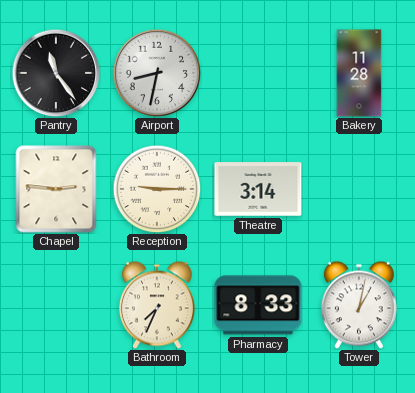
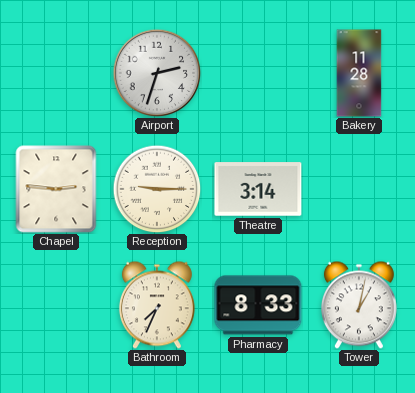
Pantry: 11:24 -> none
Airport: 8:32 -> 2:33
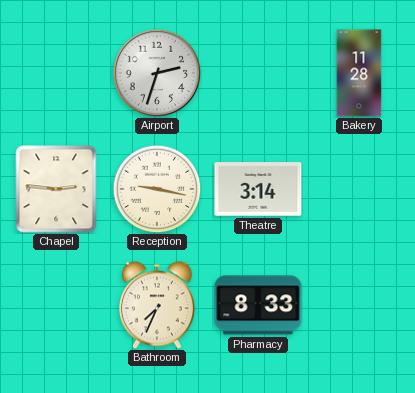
Reception: 9:15 -> 9:17
Tower: 1:02 -> none
